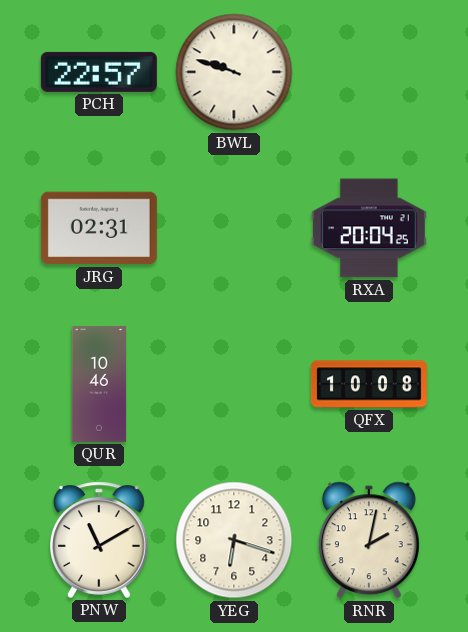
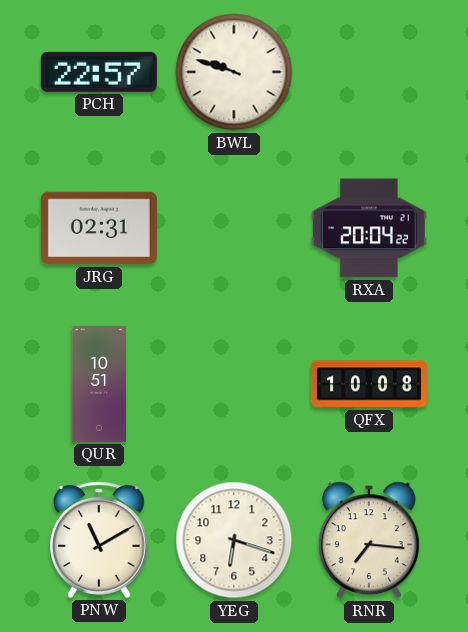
RXA: 20:04:25 -> 20:04:22
QUR: 10:46 -> 10:51
RNR: 2:02 -> 7:16
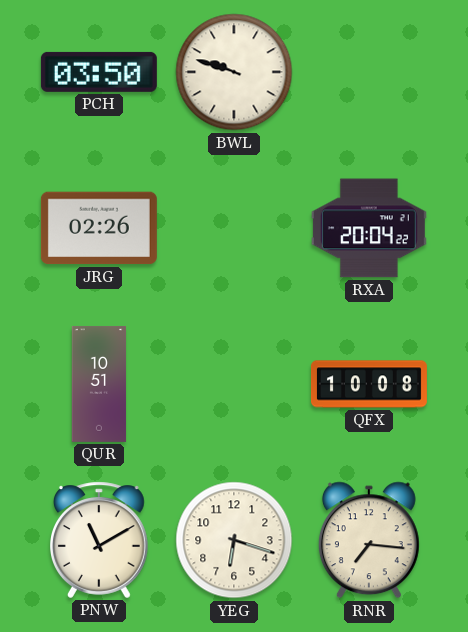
PCH: 22:57 -> 03:50
JRG: 02:31 -> 02:26
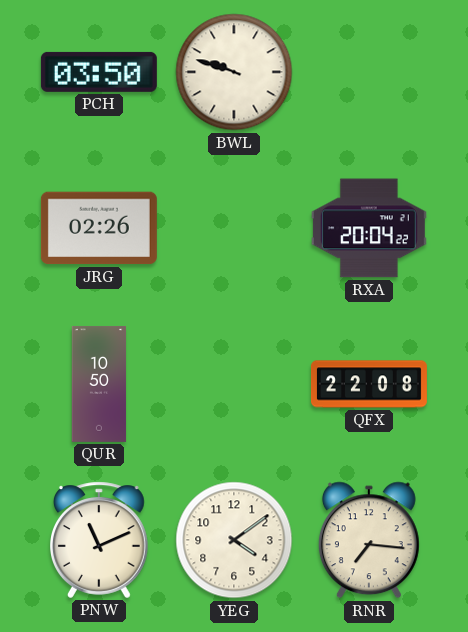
QUR: 10:51 -> 10:50
QFX: 10:08 -> 22:08
PNW: 11:10 -> 11:11
YEG: 6:18 -> 4:09
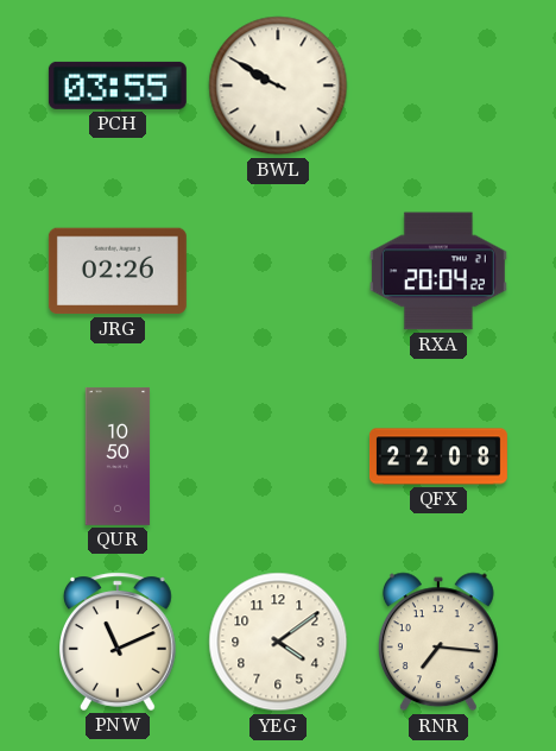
PCH: 03:50 -> 03:55
BWL: 9:48 -> 9:50
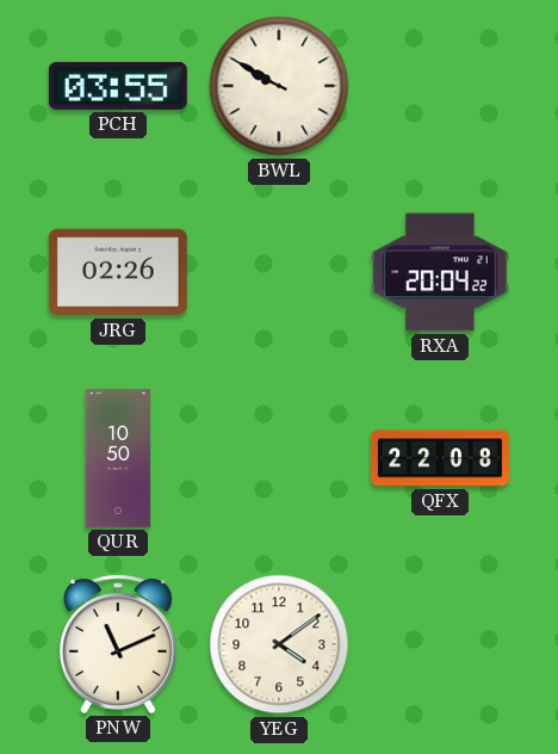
RNR: 7:16 -> none
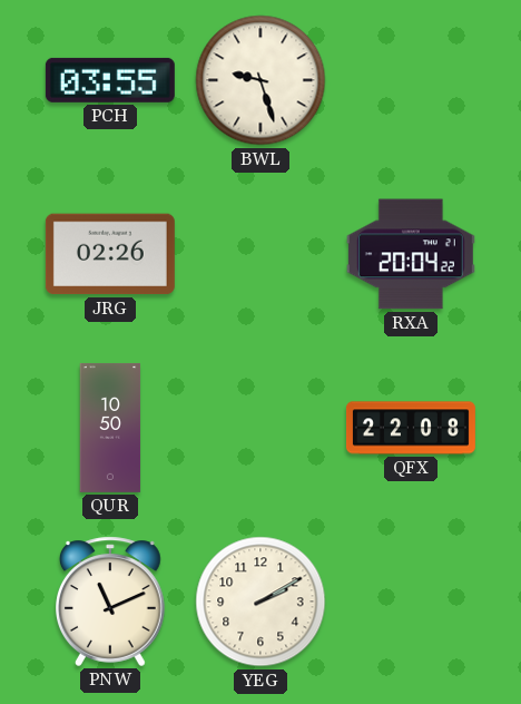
BWL: 9:50 -> 9:27
YEG: 4:09 -> 2:10
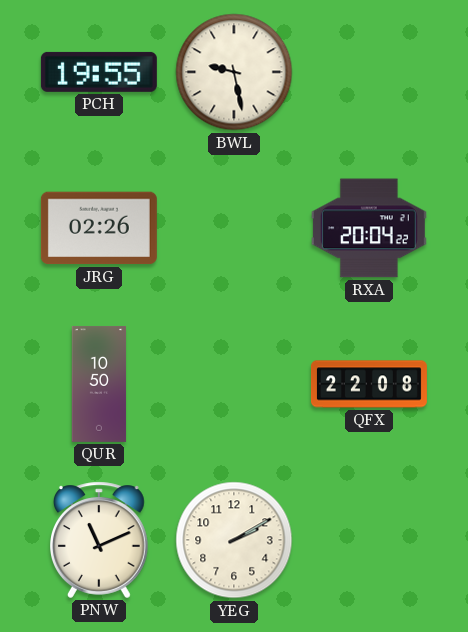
PCH: 03:55 -> 19:55
BWL: 9:27 -> 9:28
